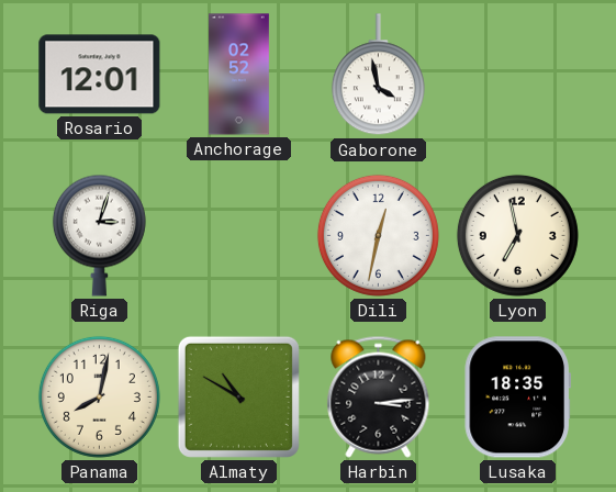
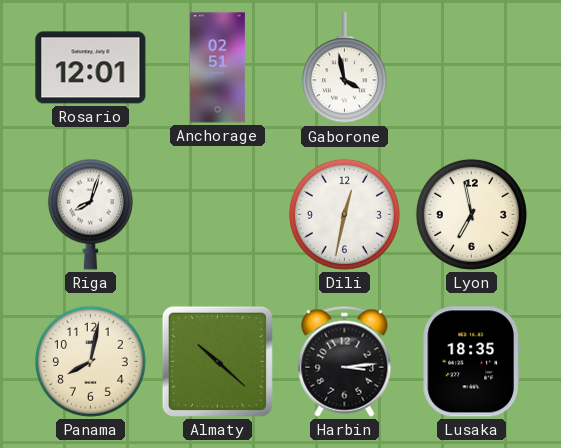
Anchorage: 02:52 -> 02:51
Riga: 3:03 -> 8:03
Almaty: 10:50 -> 10:22
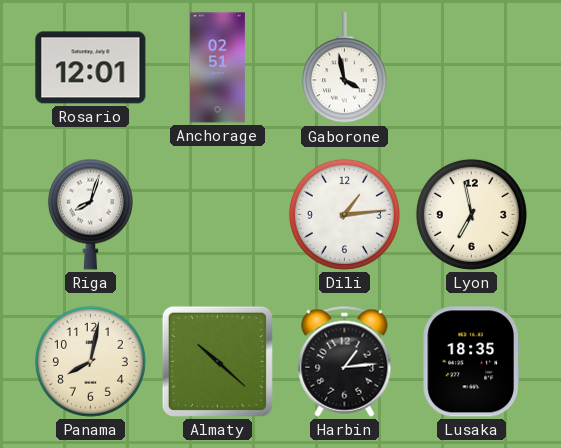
Dili: 12:32 -> 1:14
Harbin: 3:14 -> 1:14
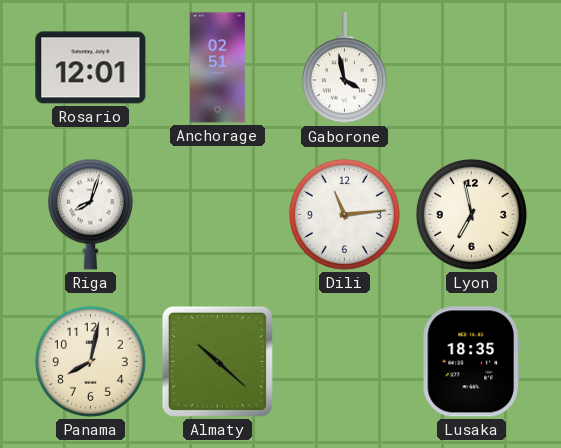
Dili: 1:14 -> 11:14
Harbin: 1:14 -> none
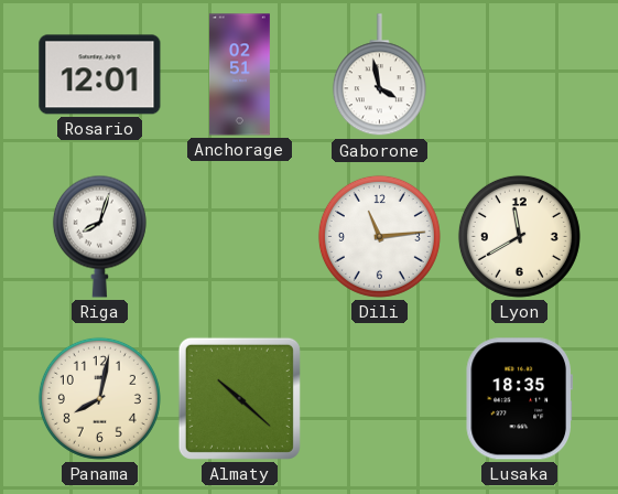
Lyon: 6:58 -> 11:40
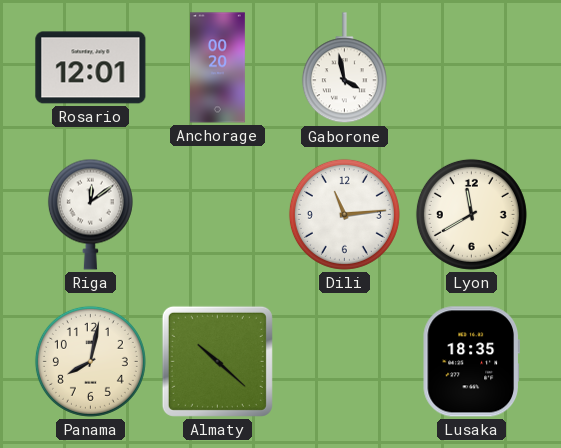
Anchorage: 02:51 -> 00:20
Riga: 8:03 -> 12:09
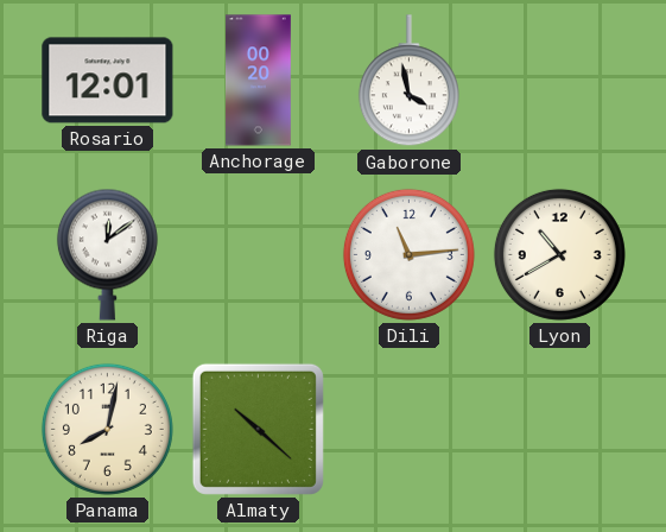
Lyon: 11:40 -> 10:40
Lusaka: 18:35 -> none
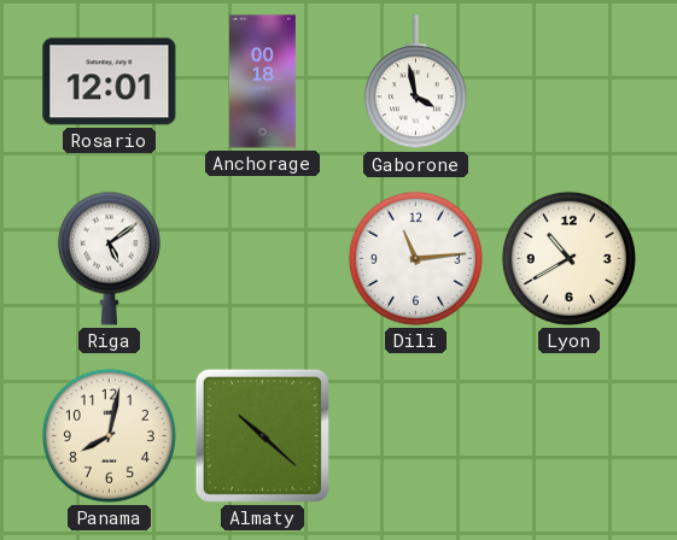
Anchorage: 00:20 -> 00:18
Riga: 12:09 -> 5:09
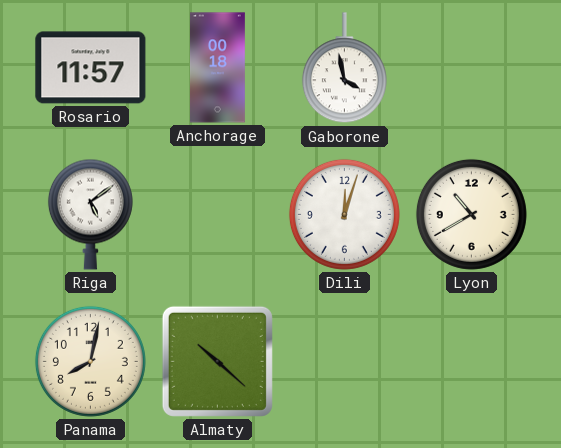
Rosario: 12:01 -> 11:57
Dili: 11:14 -> 12:03
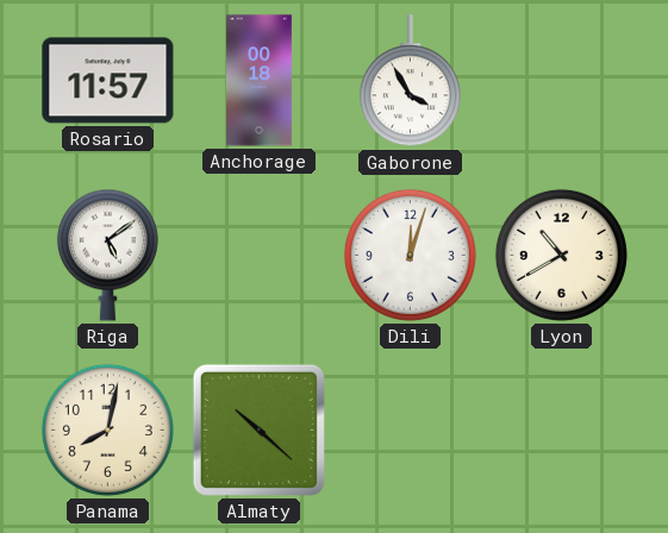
Gaborone: 3:58 -> 3:55
